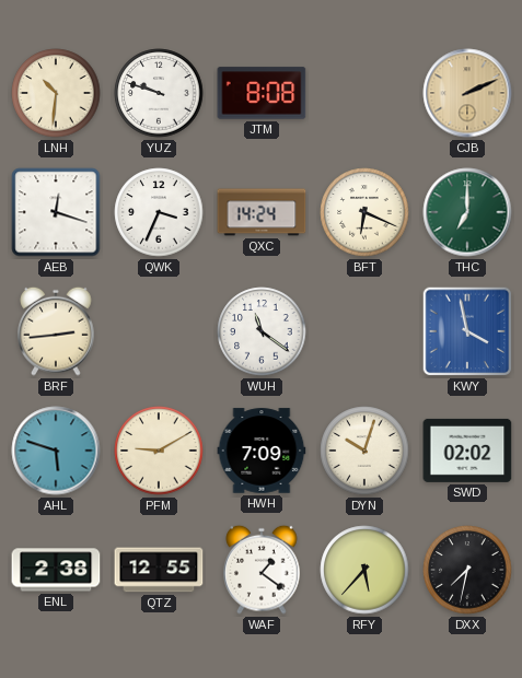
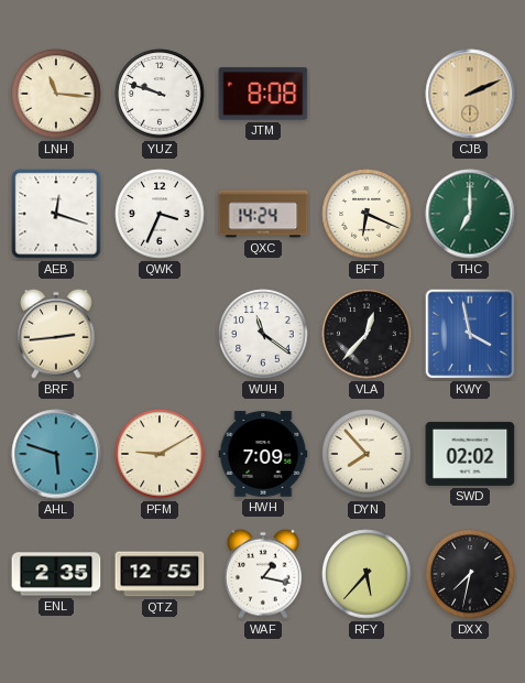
LNH: 10:31 -> 11:16
VLA: none -> 12:37
DYN: 10:03 -> 7:53
ENL: 2:38 -> 2:35
WAF: 1:21 -> 1:17
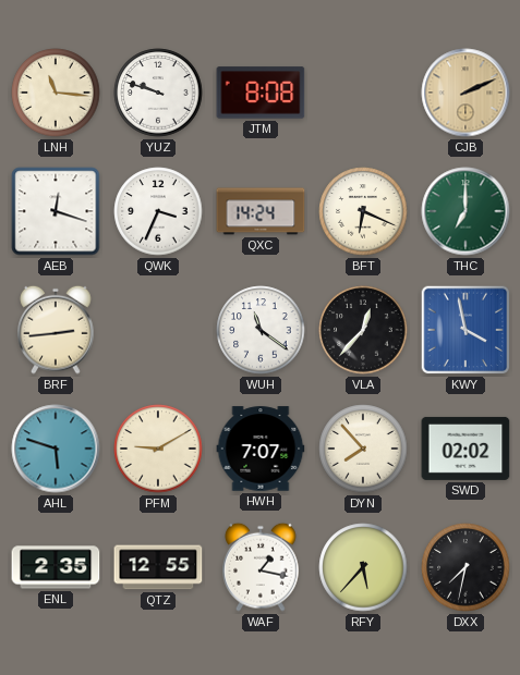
HWH: 7:09 -> 7:07
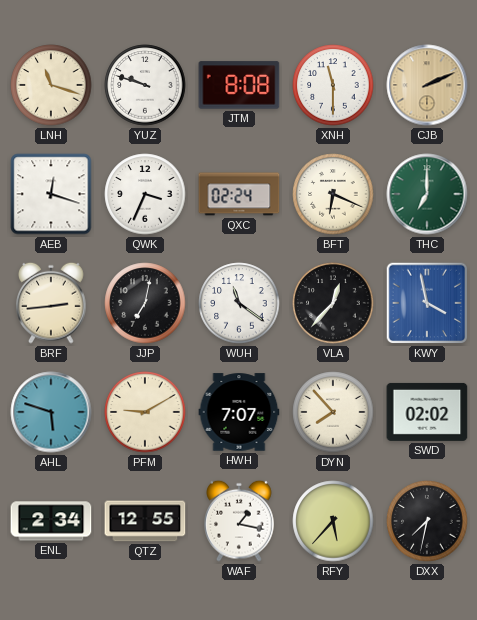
LNH: 11:16 -> 11:18
XNH: none -> 11:30
QXC: 14:24 -> 02:24
JJP: none -> 7:02
ENL: 2:35 -> 2:34
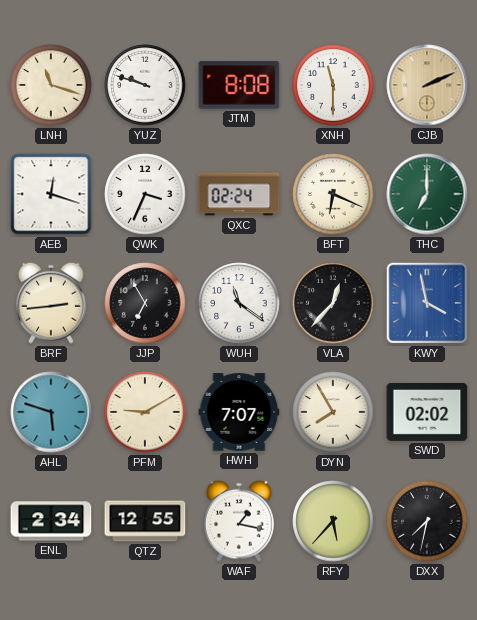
JJP: 7:02 -> 6:55
DYN: 7:53 -> 7:55
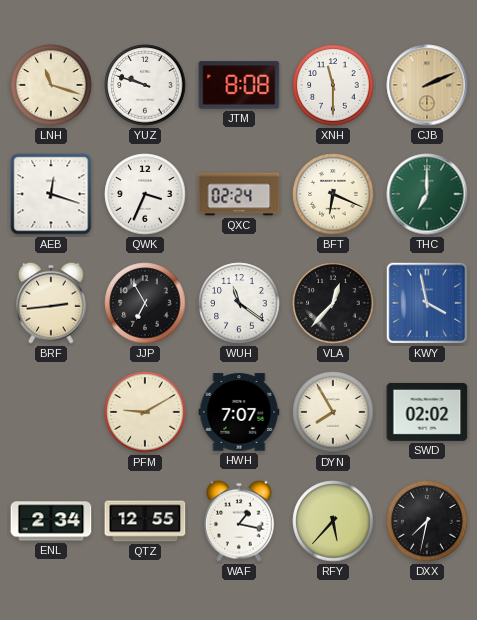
AHL: 5:48 -> none
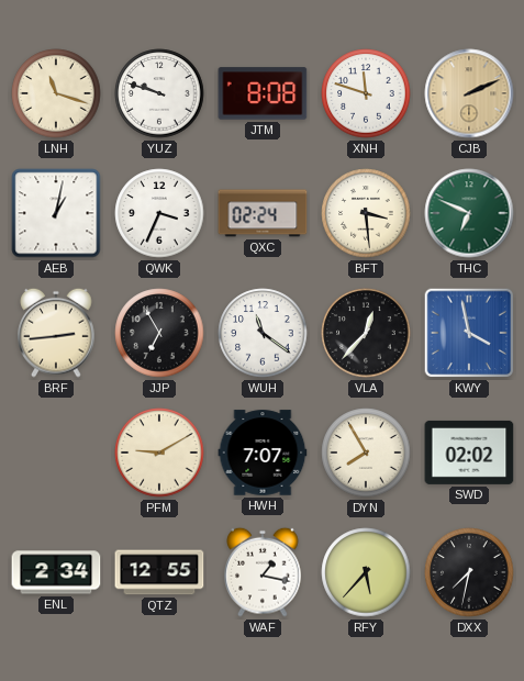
XNH: 11:30 -> 11:48
AEB: 12:18 -> 1:02
BFT: 6:19 -> 3:29
THC: 7:00 -> 6:49
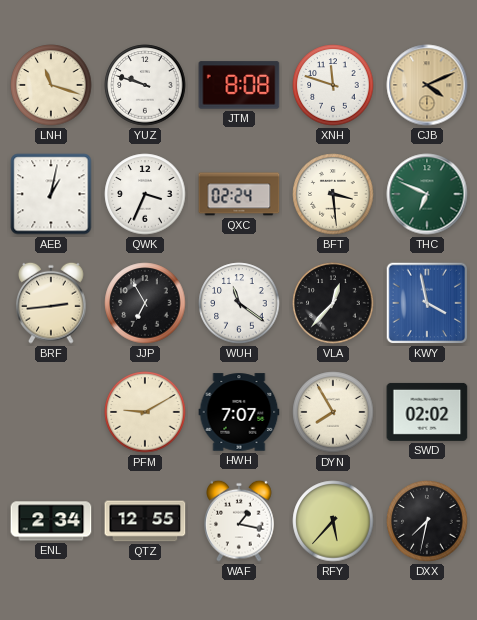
CJB: 2:11 -> 4:11
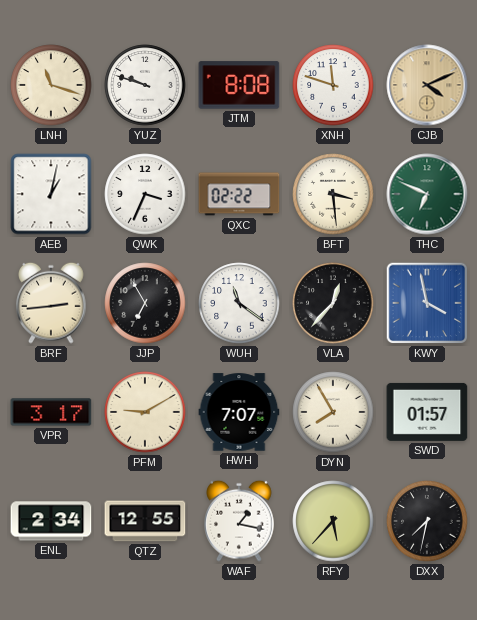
QXC: 02:24 -> 02:22
VPR: none -> 3:17
SWD: 02:02 -> 01:57
